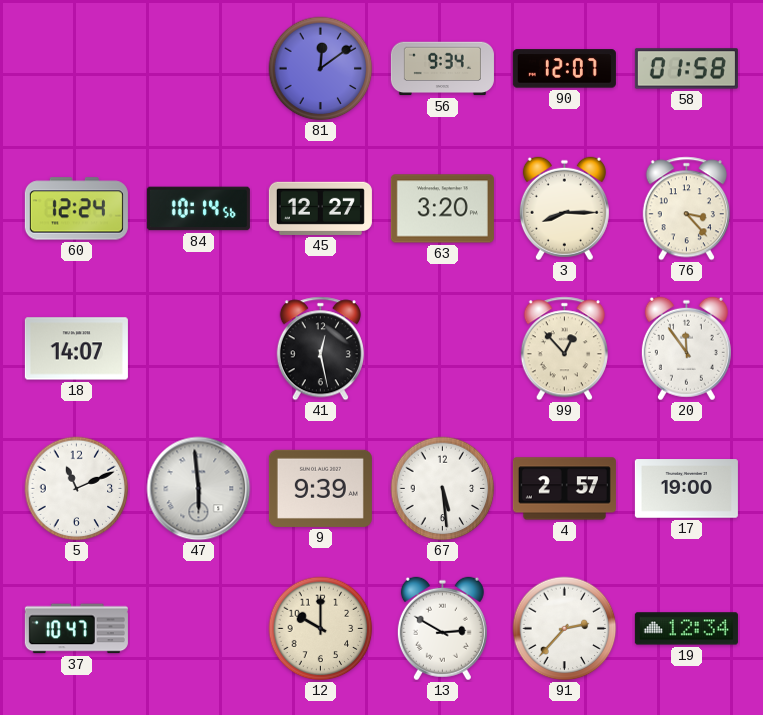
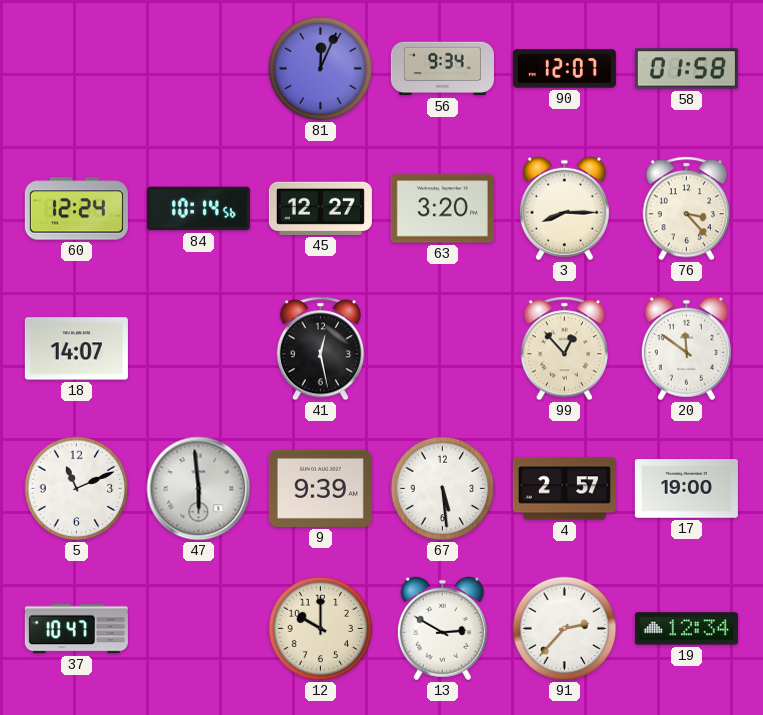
81: 12:09 -> 12:04
20: 11:54 -> 11:51
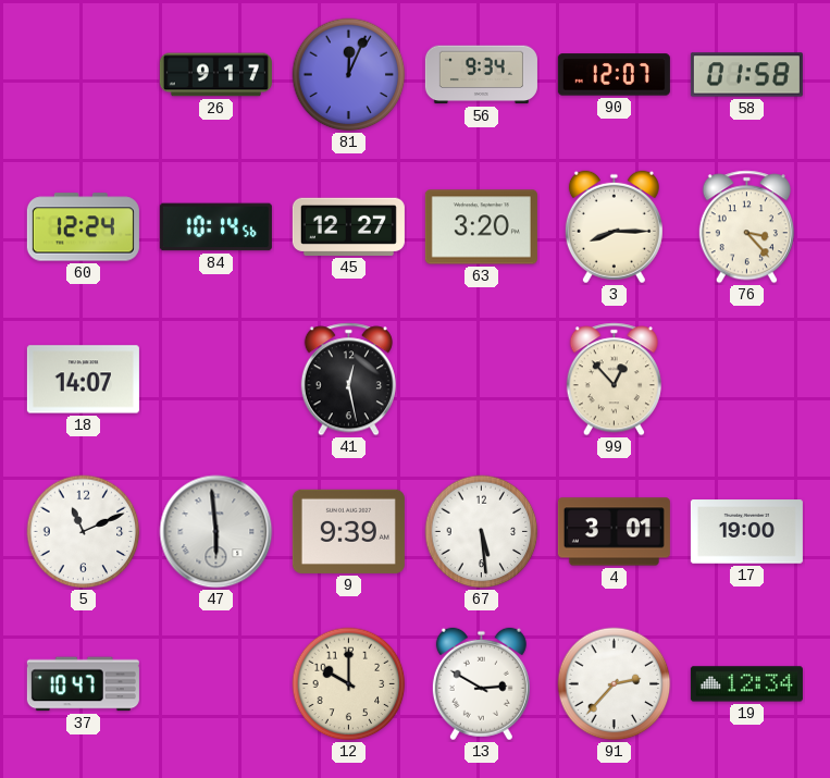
26: none -> 9:17
20: 11:51 -> none
4: 2:57 -> 3:01
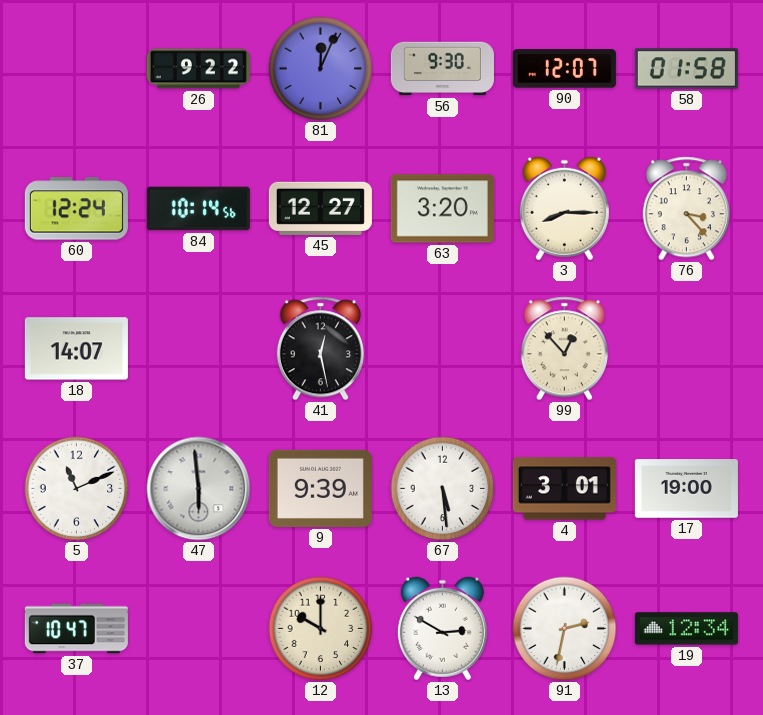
26: 9:17 -> 9:22
56: 9:34 -> 9:30
91: 2:37 -> 2:32
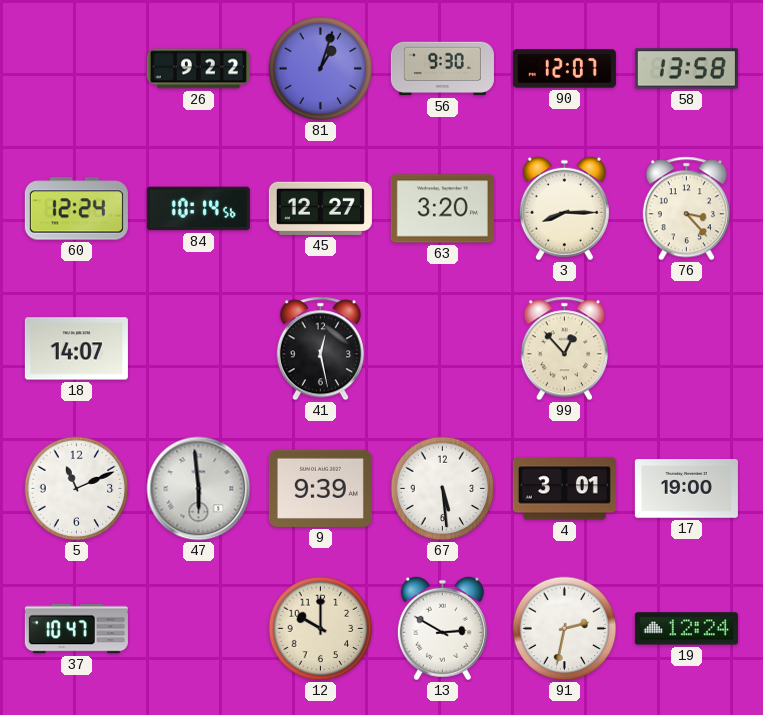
81: 12:04 -> 1:03
58: 01:58 -> 13:58
19: 12:34 -> 12:24
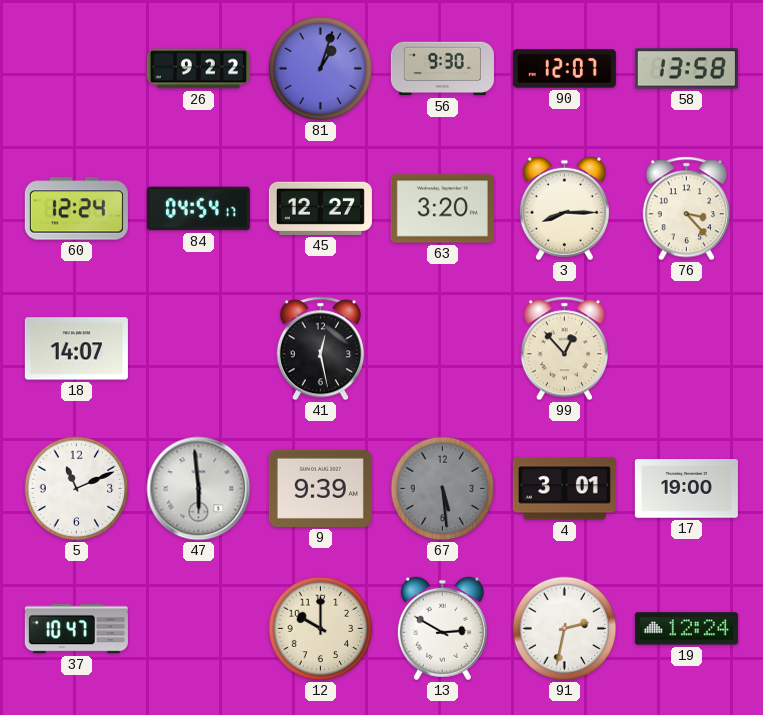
84: 10:14 -> 04:54
67 dial: white -> grey
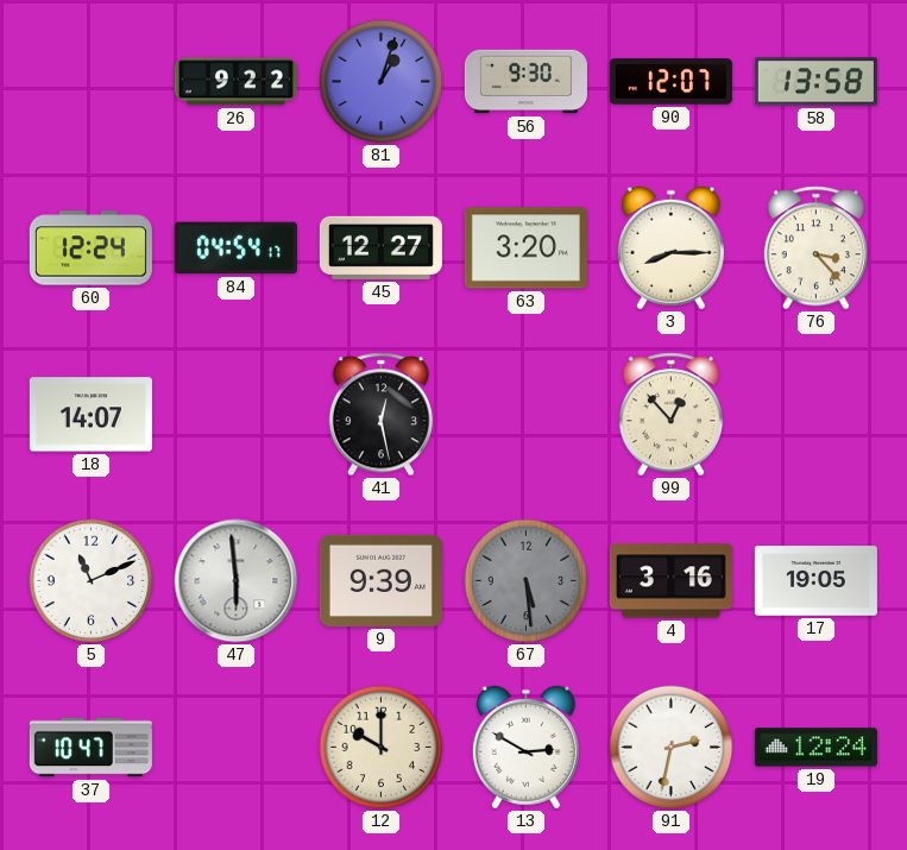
4: 3:01 -> 3:16
17: 19:00 -> 19:05
